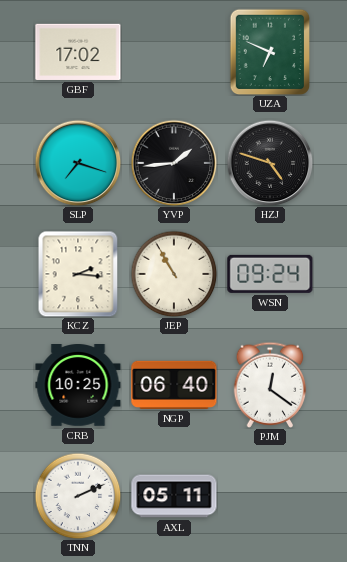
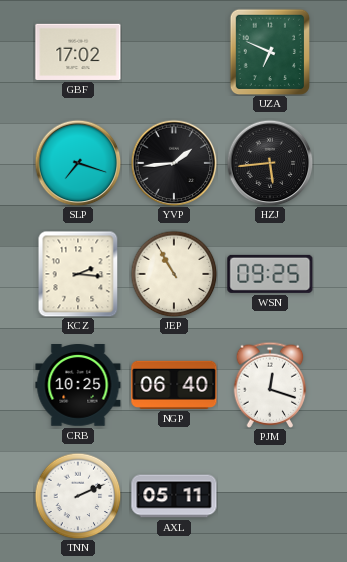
HZJ: 4:48 -> 5:44
WSN: 09:24 -> 09:25
PJM: 12:21 -> 12:18
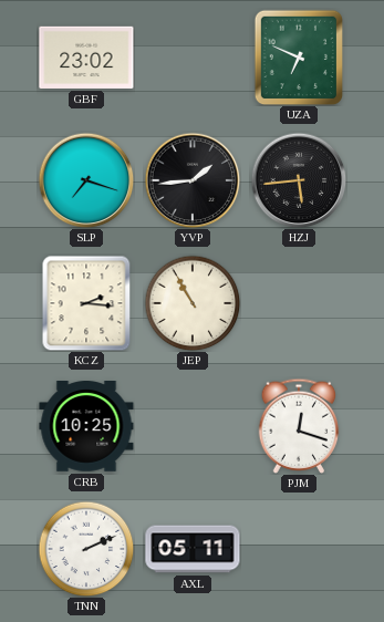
GBF: 17:02 -> 23:02
WSN: 09:25 -> none
NGP: 06:40 -> none
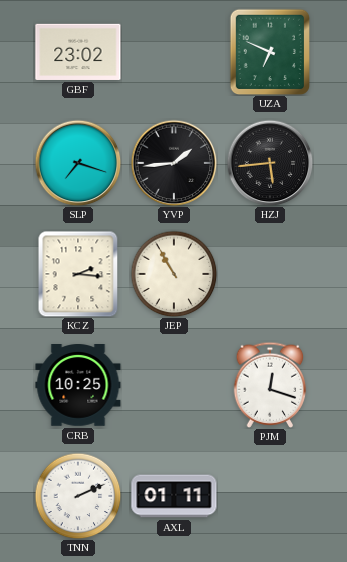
AXL: 05:11 -> 01:11
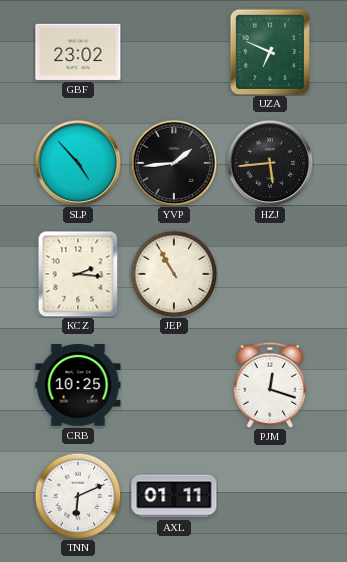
SLP: 7:18 -> 4:53
TNN: 2:11 -> 6:11
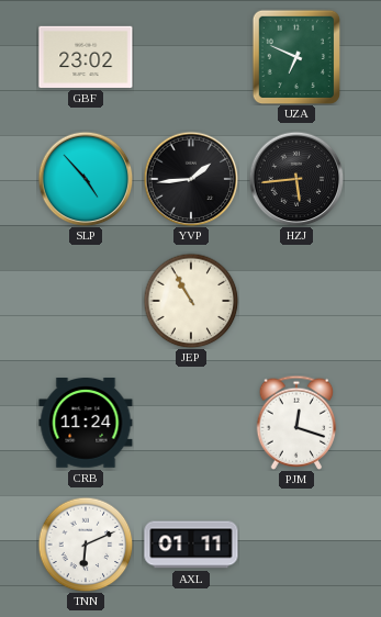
KCZ: 2:16 -> none
CRB: 10:25 -> 11:24
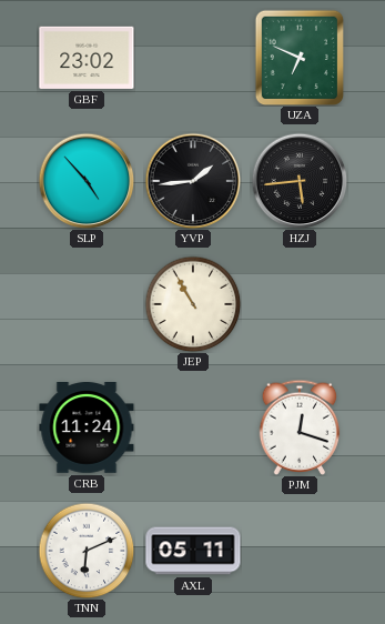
AXL: 01:11 -> 05:11
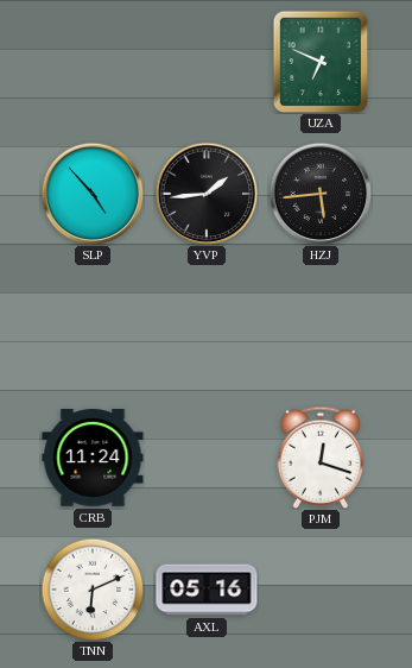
GBF: 23:02 -> none
JEP: 10:55 -> none
AXL: 05:11 -> 05:16
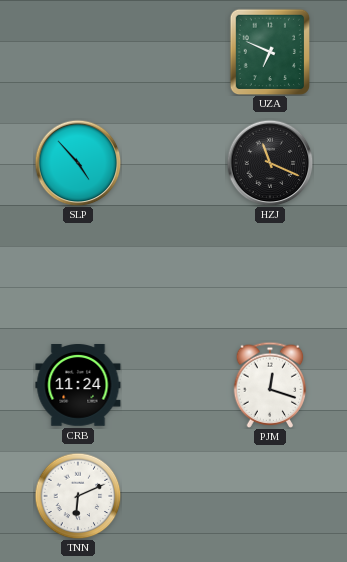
YVP: 1:44 -> none
HZJ: 5:44 -> 11:19
AXL: 05:16 -> none
